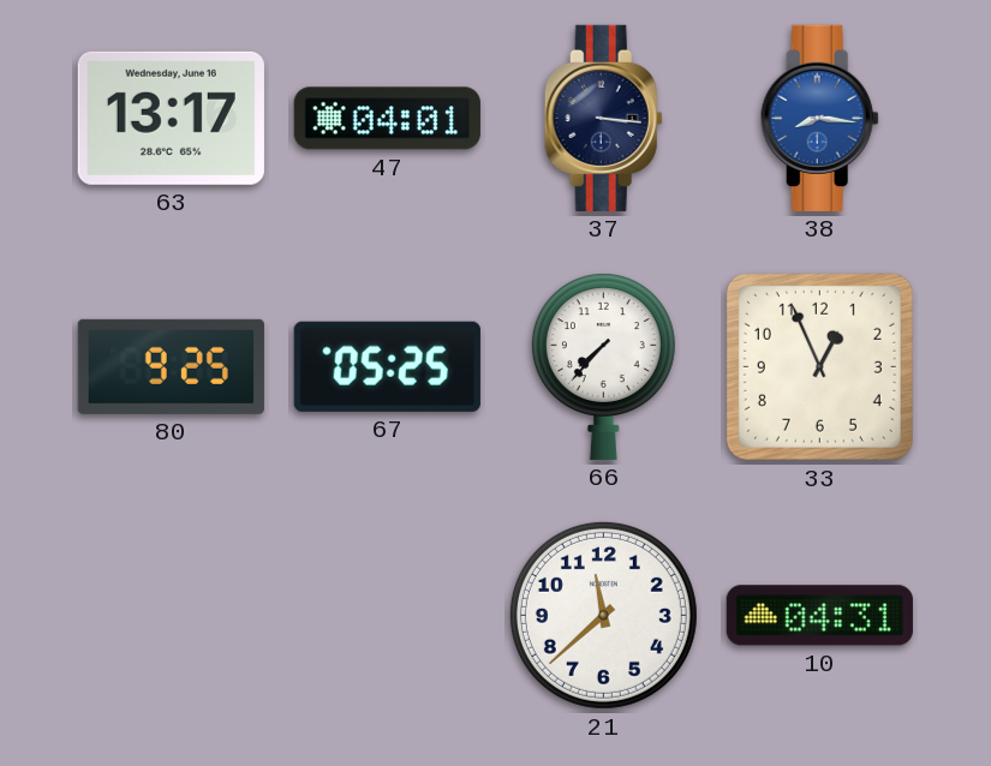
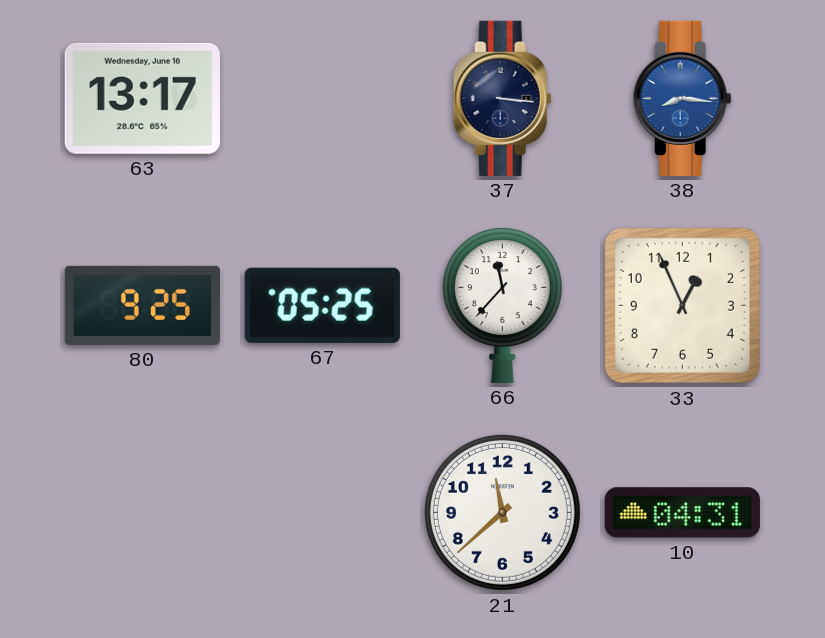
47: 04:01 -> none
66: 7:37 -> 11:37
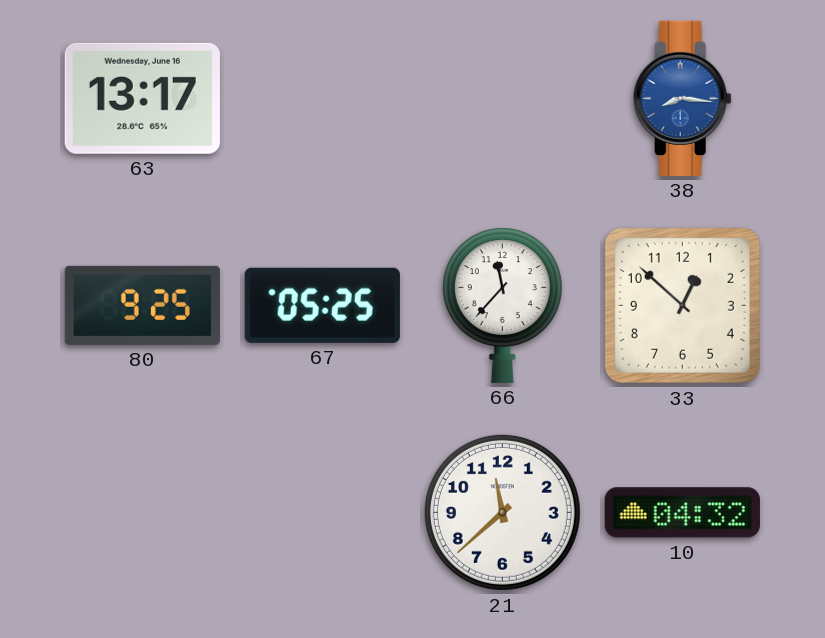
37: 3:16 -> none
33: 12:56 -> 12:52
10: 04:31 -> 04:32
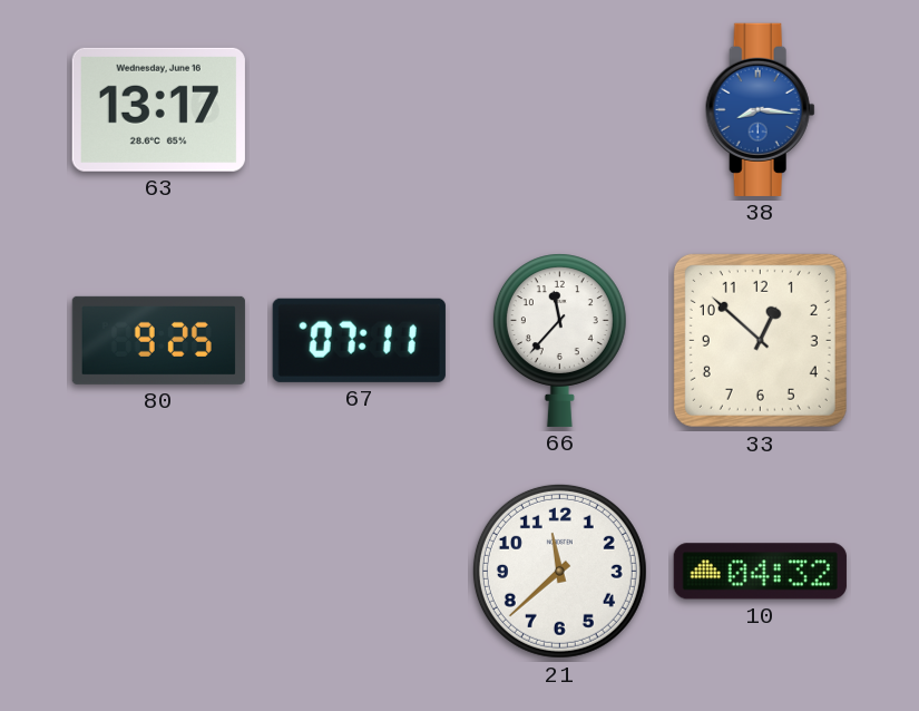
67: 05:25 -> 07:11
